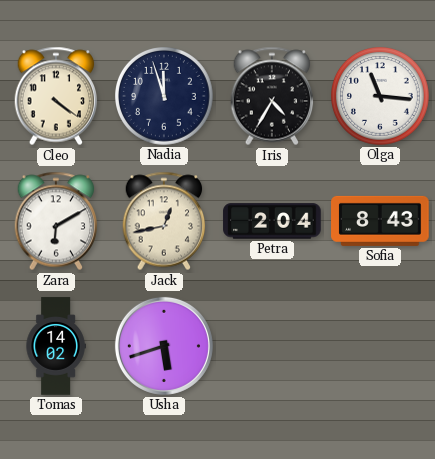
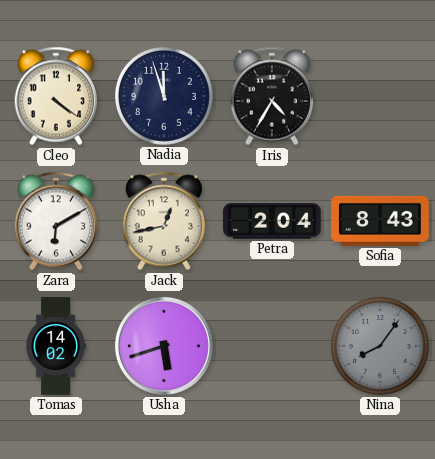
Olga: 11:16 -> none
Nina: none -> 8:06
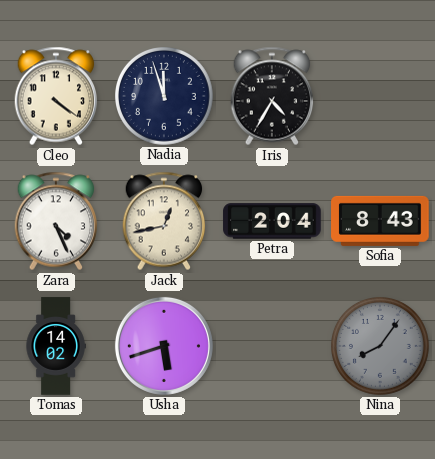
Zara: 6:10 -> 4:26
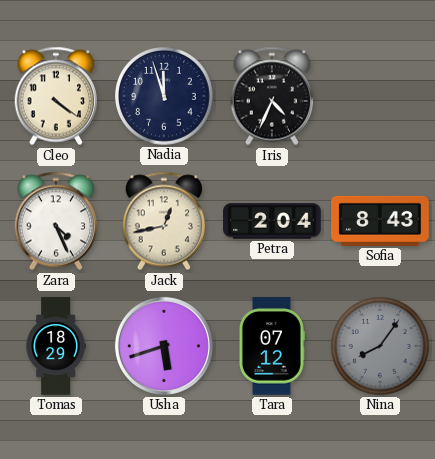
Iris: 4:35 -> 4:34
Tomas: 14:02 -> 18:29
Tara: none -> 07:12
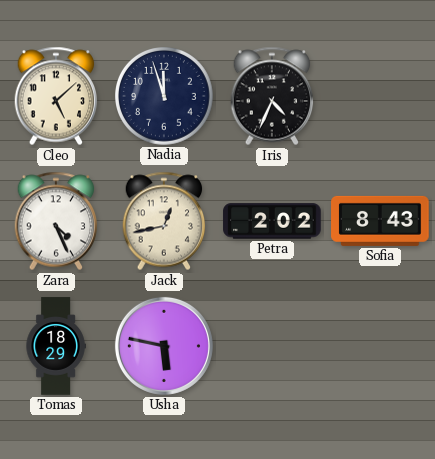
Cleo: 4:21 -> 5:08
Petra: 2:04 -> 2:02
Usha: 5:42 -> 5:47
Tara: 07:12 -> none
Nina: 8:06 -> none
